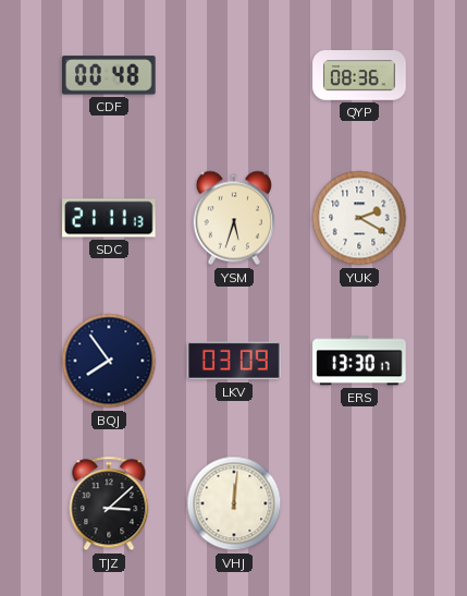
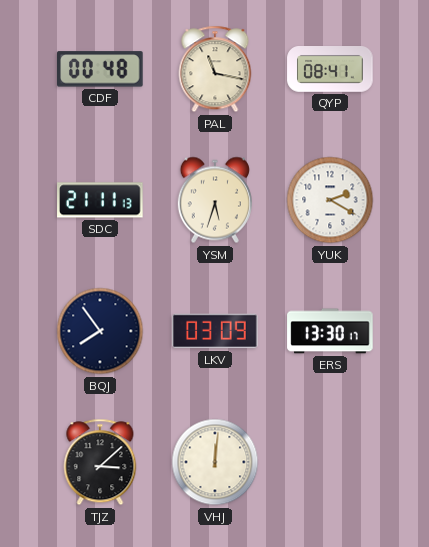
PAL: none -> 11:17
QYP: 08:36 -> 08:41
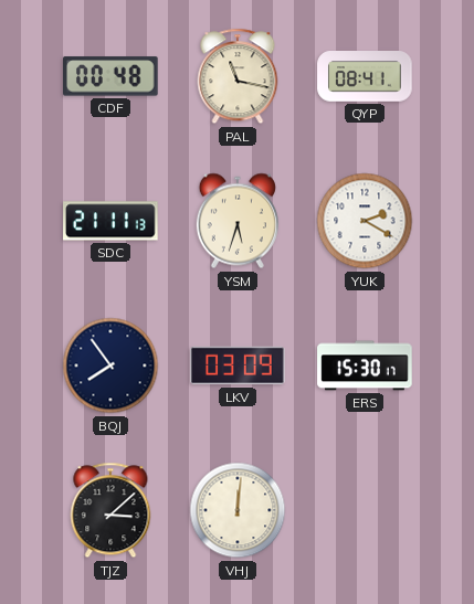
ERS: 13:30 -> 15:30
